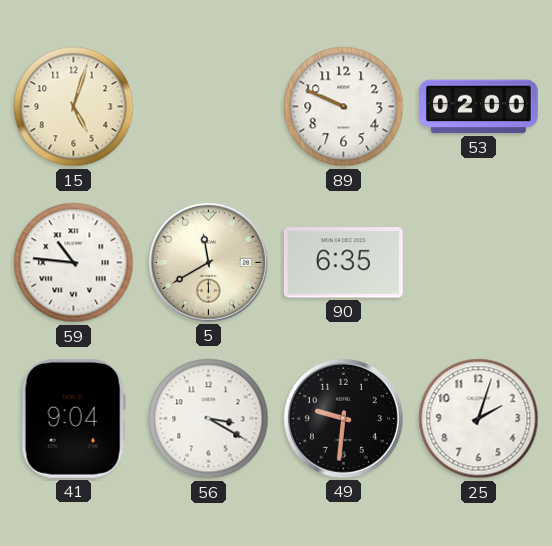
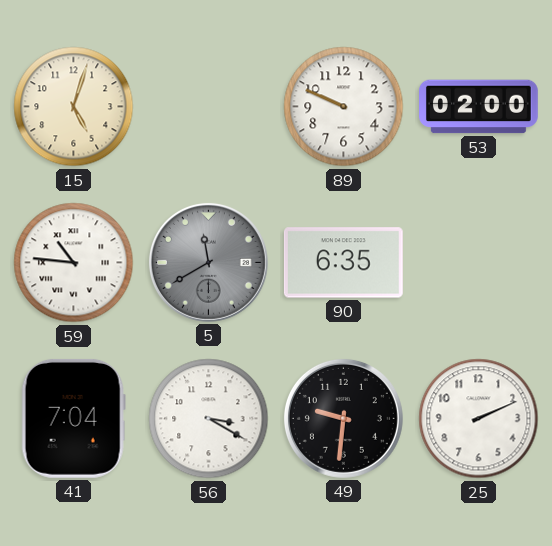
5 dial: cream -> grey
41: 9:04 -> 7:04
25: 2:03 -> 2:11
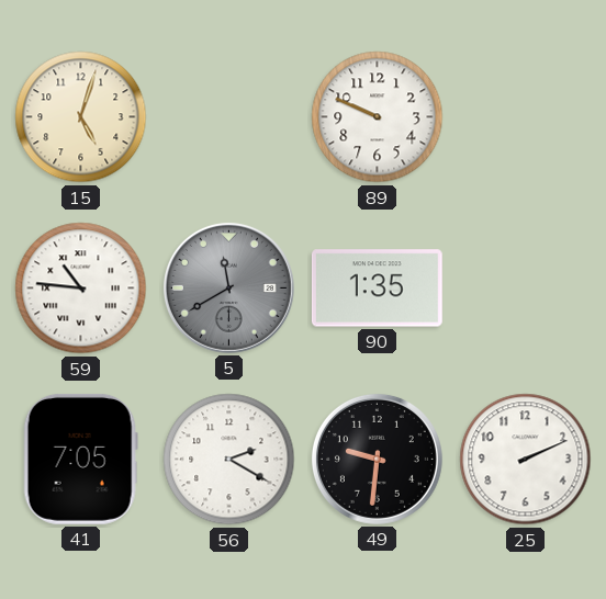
53: 02:00 -> none
90: 6:35 -> 1:35
41: 7:04 -> 7:05
56: 3:20 -> 2:20
